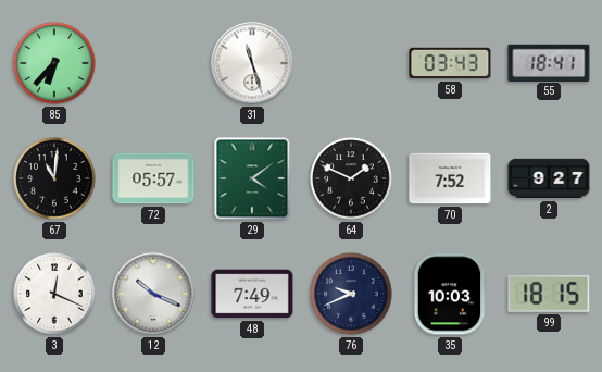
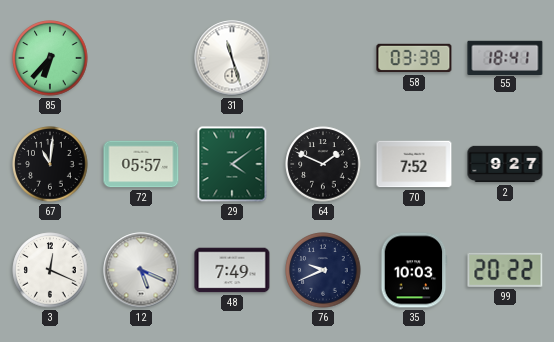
58: 03:43 -> 03:39
12: 10:19 -> 5:19
99: 18:15 -> 20:22
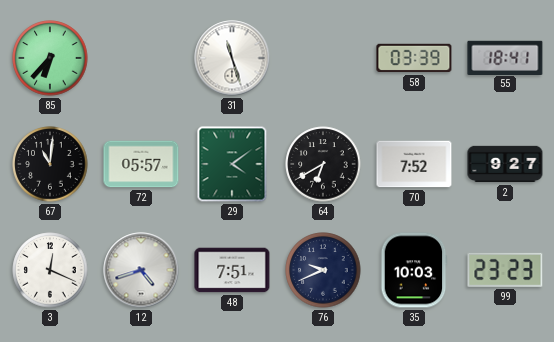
64: 1:49 -> 6:40
12: 5:19 -> 4:42
48: 7:49 -> 7:51
99: 20:22 -> 23:23
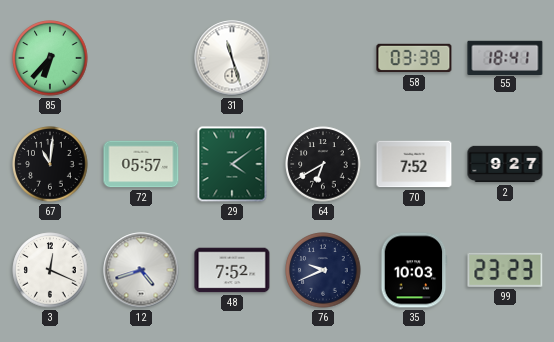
48: 7:51 -> 7:52
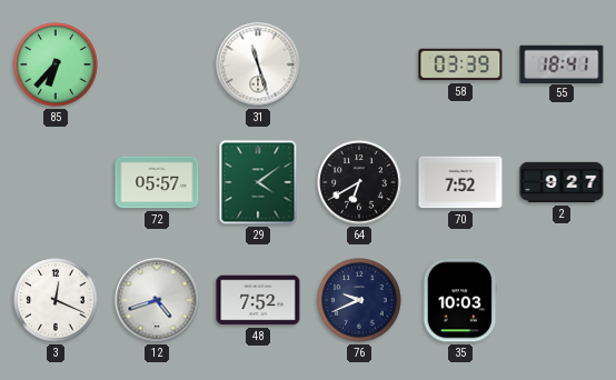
67: 11:01 -> none
99: 23:23 -> none
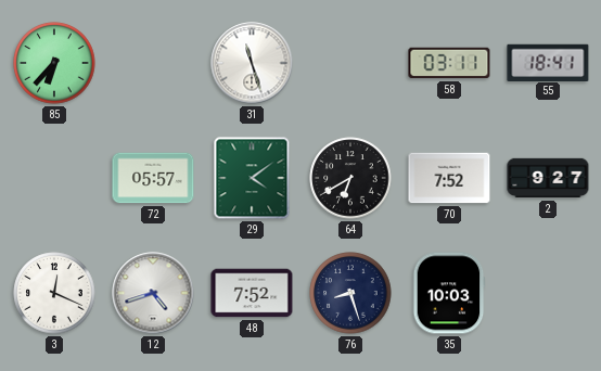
58: 03:39 -> 03:11
76: 9:41 -> 8:27
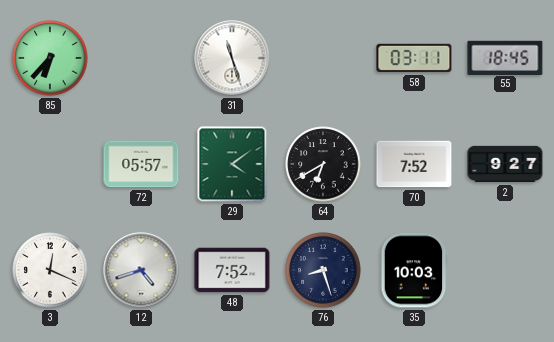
55: 18:41 -> 18:45
